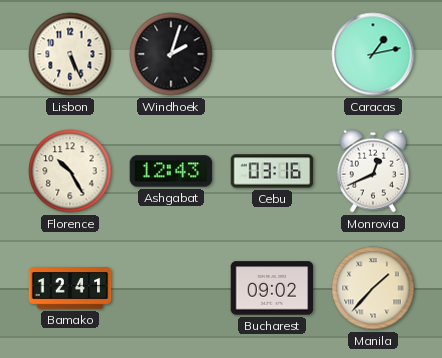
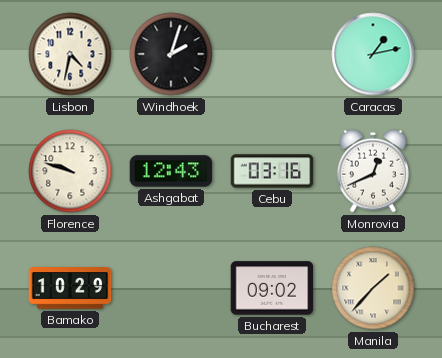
Lisbon: 5:26 -> 4:32
Florence: 10:25 -> 9:48
Bamako: 12:41 -> 10:29
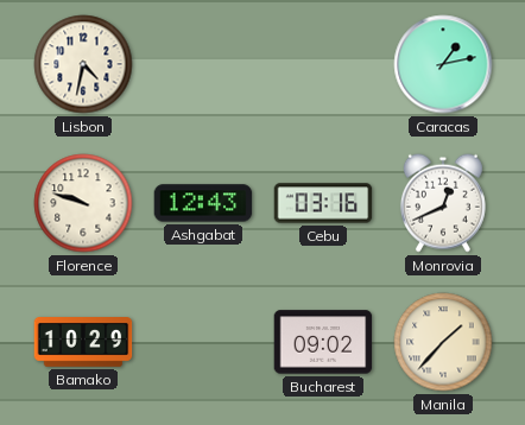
Windhoek: 2:03 -> none
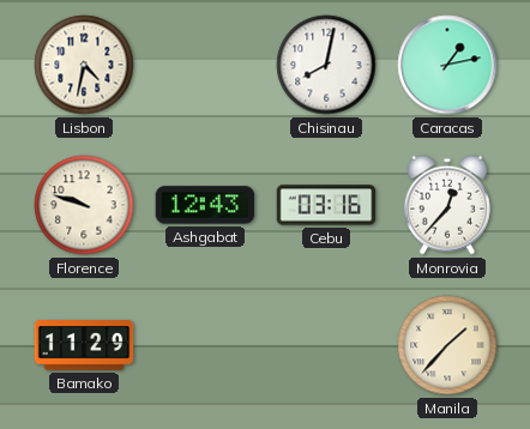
Chisinau: none -> 8:02
Monrovia: 12:41 -> 12:37
Bamako: 10:29 -> 11:29
Bucharest: 09:02 -> none
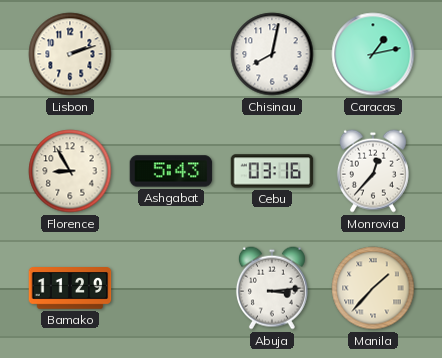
Lisbon: 4:32 -> 2:12
Florence: 9:48 -> 8:55
Ashgabat: 12:43 -> 5:43
Abuja: none -> 3:14
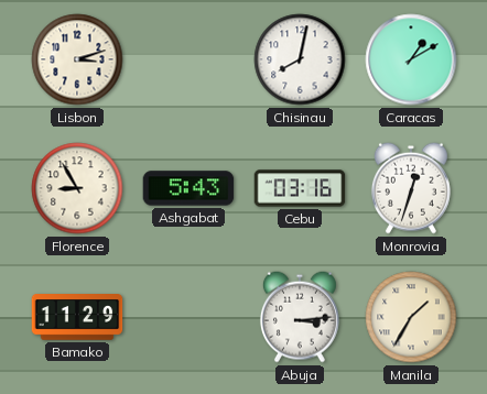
Lisbon: 2:12 -> 3:12
Caracas: 1:13 -> 1:10
Monrovia: 12:37 -> 12:33
Manila: 1:37 -> 1:35
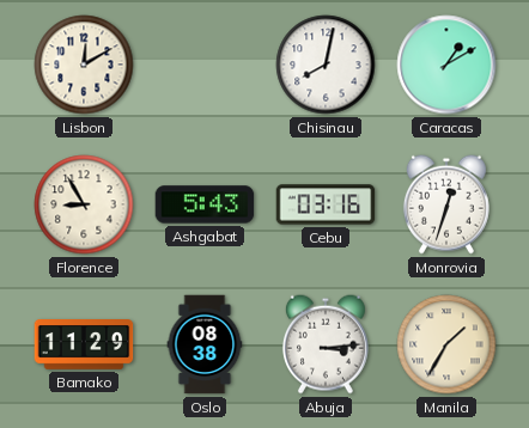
Lisbon: 3:12 -> 12:10
Oslo: none -> 08:38
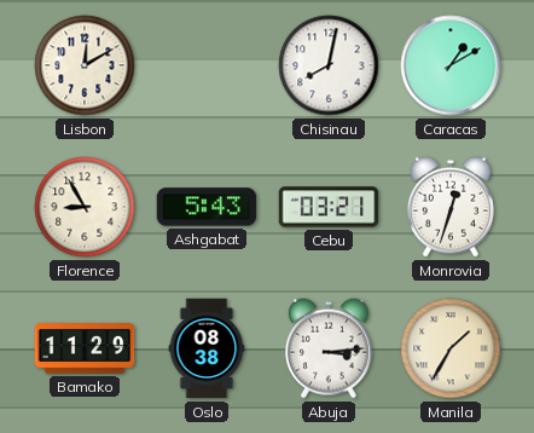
Cebu: 03:16 -> 03:21
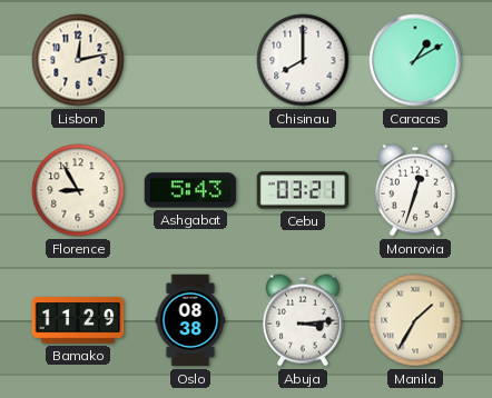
Lisbon: 12:10 -> 12:13
Chisinau: 8:02 -> 8:00
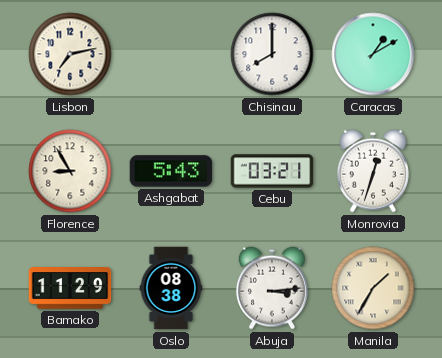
Lisbon: 12:13 -> 7:13
